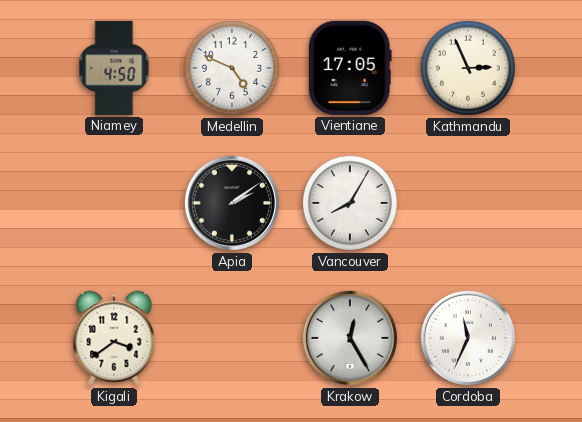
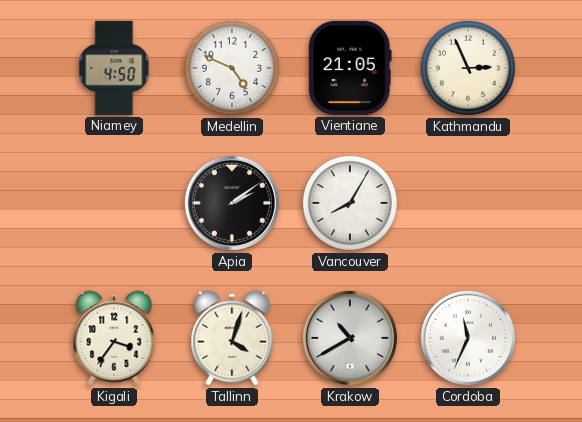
Vientiane: 17:05 -> 21:05
Kigali: 3:39 -> 3:36
Tallinn: none -> 4:03
Krakow: 12:25 -> 10:40
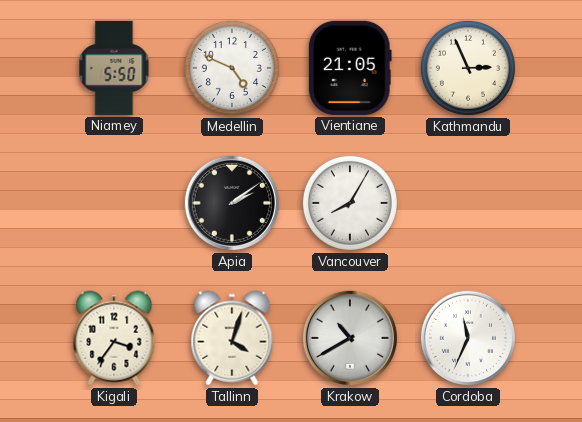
Niamey: 4:50 -> 5:50
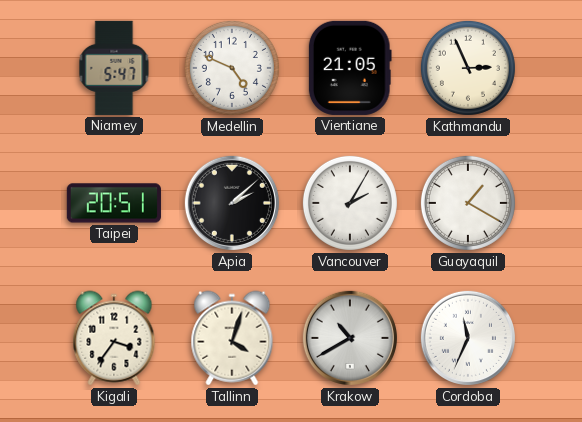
Niamey: 5:50 -> 5:47
Taipei: none -> 20:51
Apia: 2:09 -> 2:08
Vancouver: 8:05 -> 2:05
Guayaquil: none -> 1:20
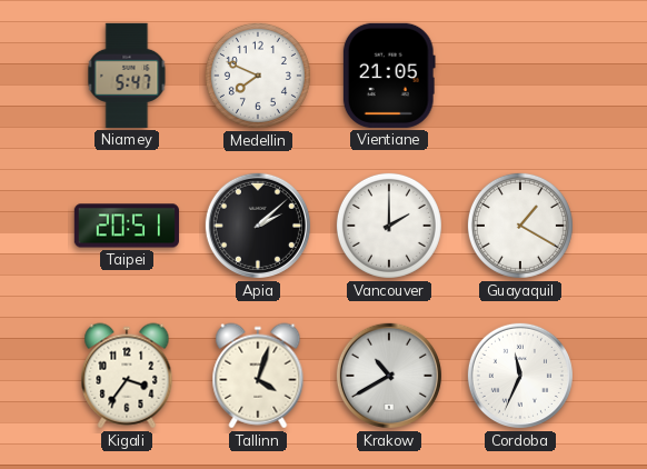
Medellin: 4:49 -> 7:49
Kathmandu: 2:56 -> none
Vancouver: 2:05 -> 2:00
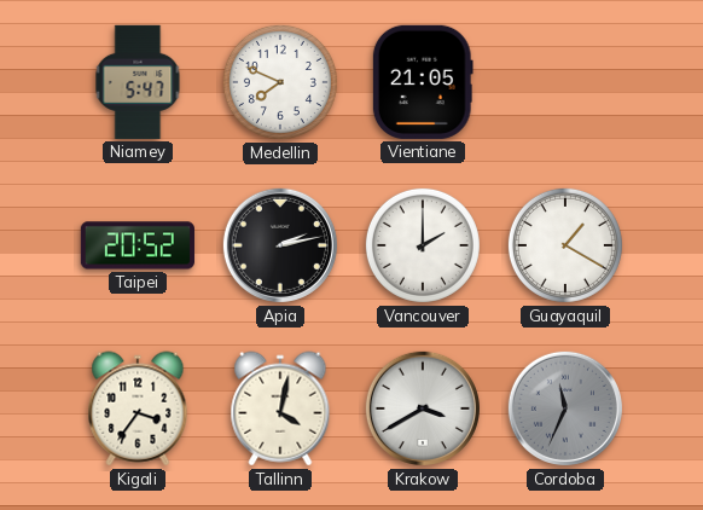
Taipei: 20:51 -> 20:52
Apia: 2:08 -> 2:13
Tallinn: 4:03 -> 4:02
Krakow: 10:40 -> 3:40
Cordoba dial: white -> grey
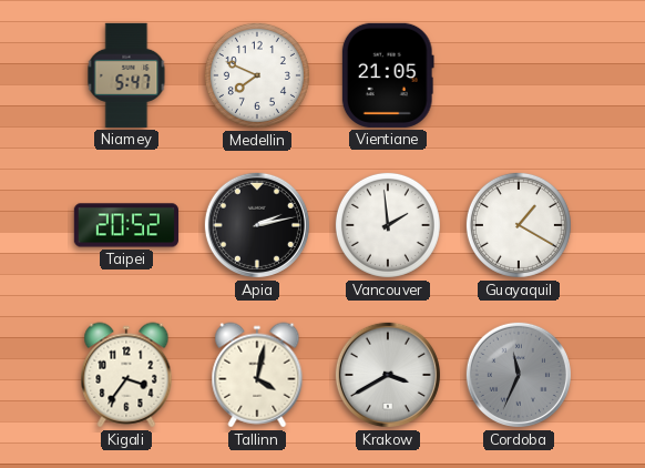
Vancouver: 2:00 -> 1:59
